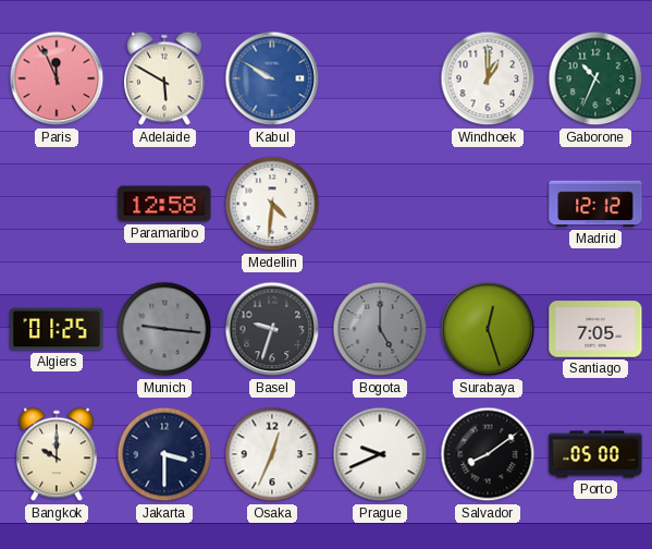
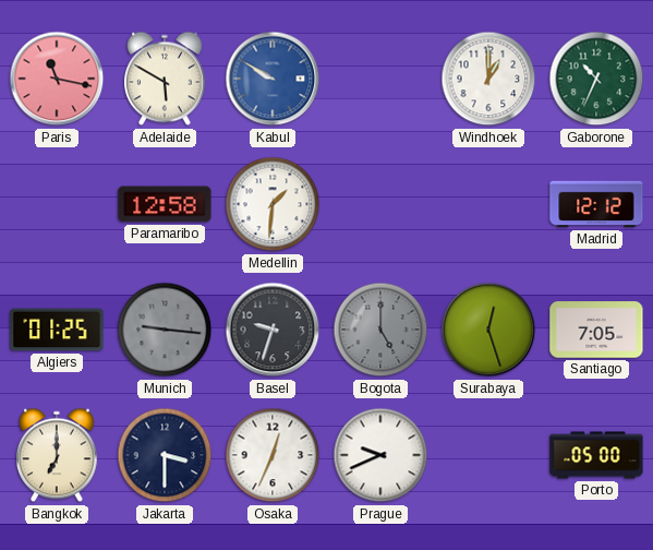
Paris: 11:56 -> 11:17
Medellin: 4:31 -> 1:31
Bangkok: 10:00 -> 7:00
Salvador: 8:09 -> none
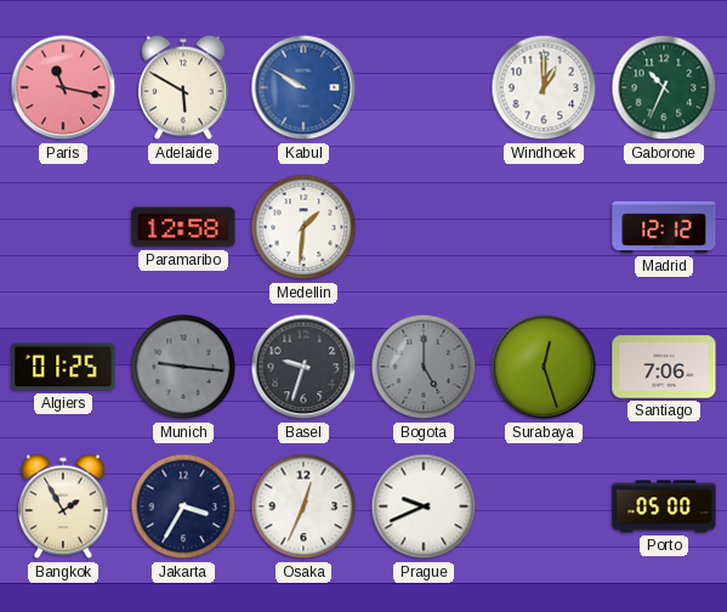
Santiago: 7:05 -> 7:06
Bangkok: 7:00 -> 1:55
Jakarta: 3:30 -> 3:35
